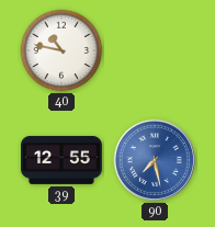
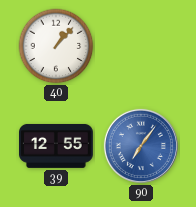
40: 10:47 -> 1:07
90: 7:28 -> 7:06
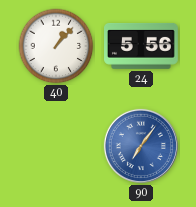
24: none -> 5:56
39: 12:55 -> none
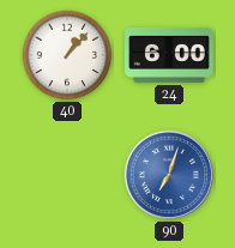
24: 5:56 -> 6:00
90: 7:06 -> 7:03
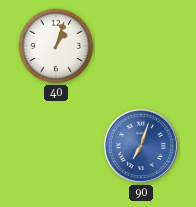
40: 1:07 -> 1:03
24: 6:00 -> none
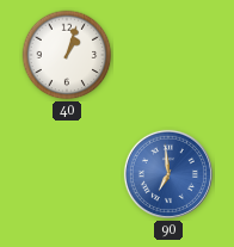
90: 7:03 -> 6:59
